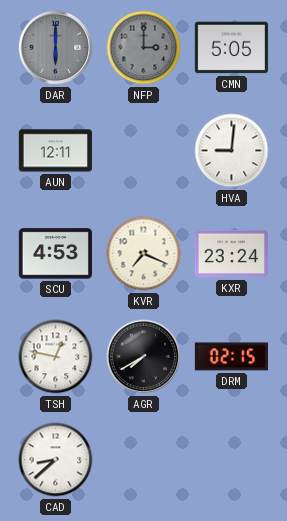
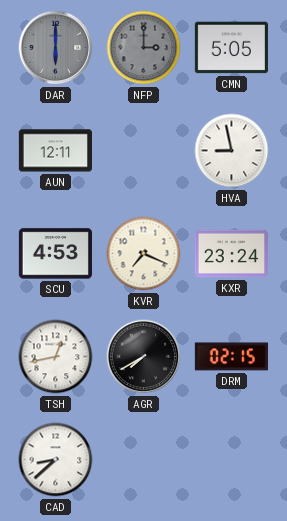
HVA: 9:01 -> 8:58
TSH: 12:47 -> 12:43
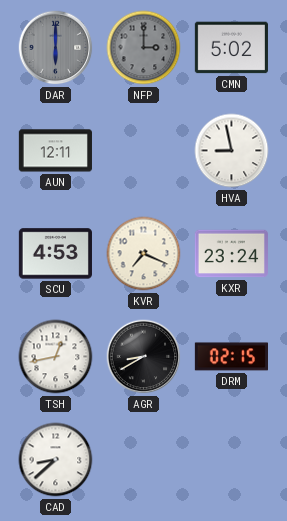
CMN: 5:05 -> 5:02
AGR: 7:40 -> 8:40
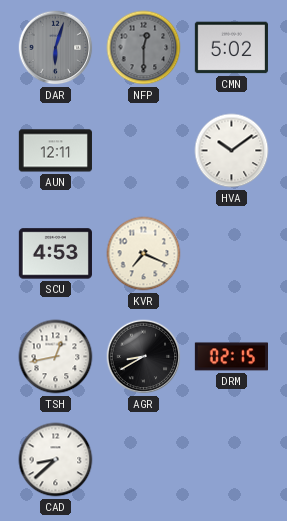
DAR: 6:00 -> 6:03
NFP: 3:00 -> 12:30
HVA: 8:58 -> 10:09
KXR: 23:24 -> none
